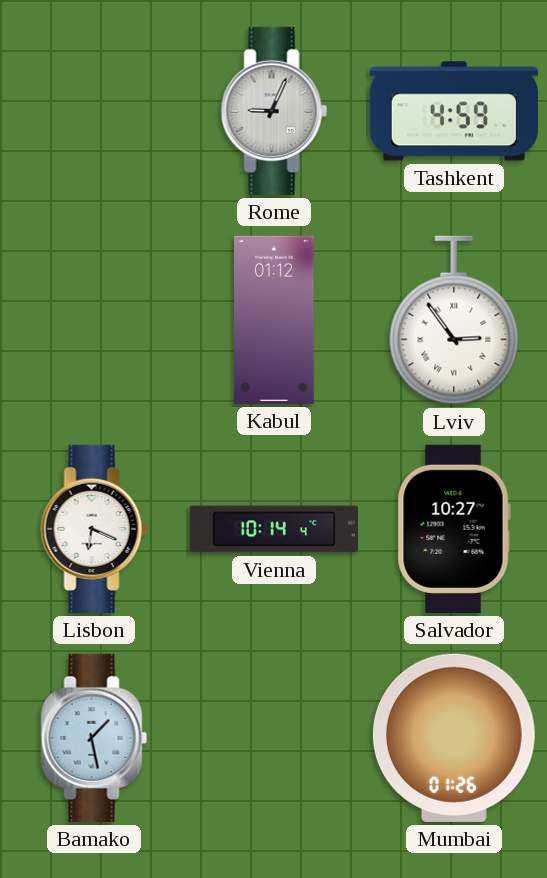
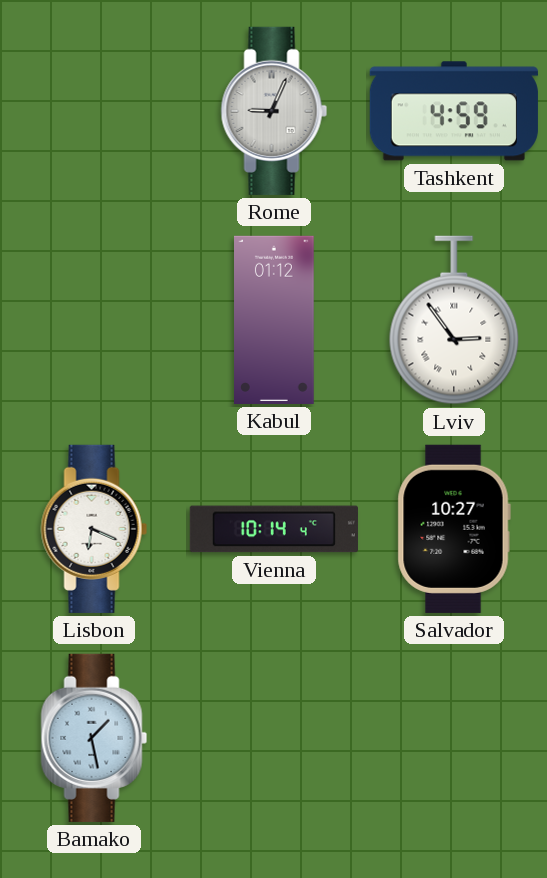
Mumbai: 01:26 -> none
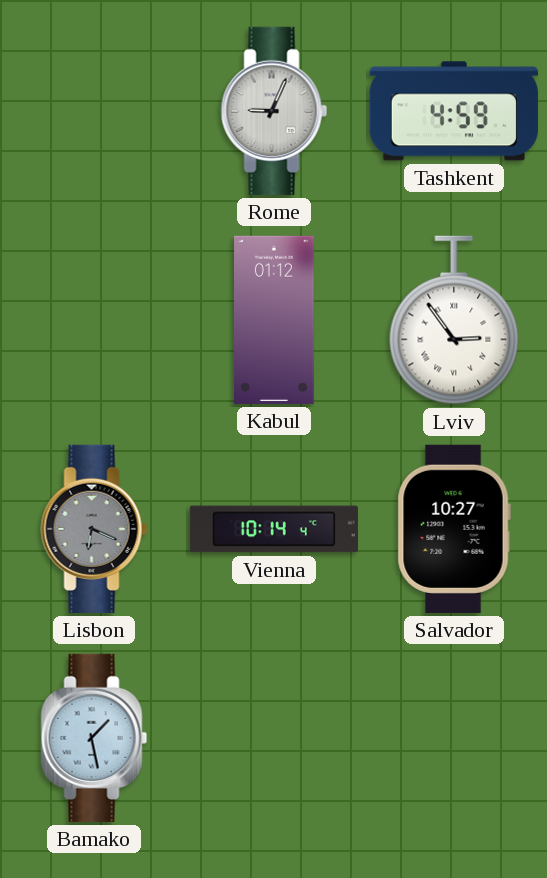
Lisbon dial: white -> grey
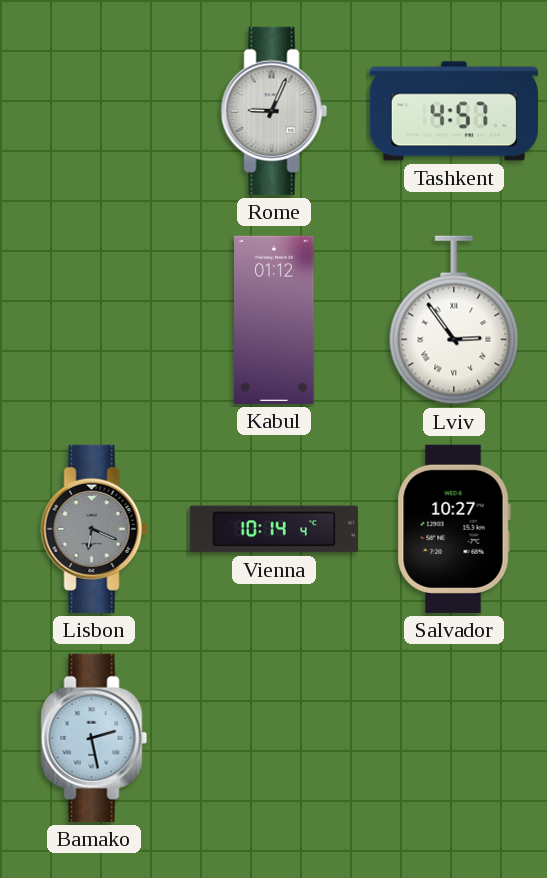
Tashkent: 4:59 -> 4:57
Bamako: 1:28 -> 2:28
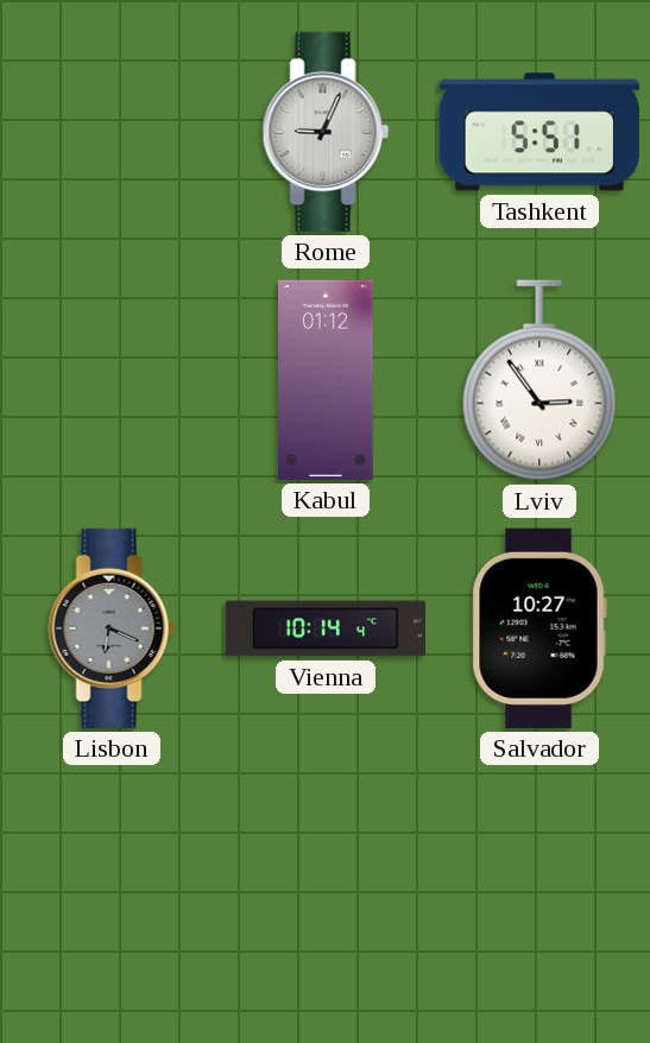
Tashkent: 4:57 -> 5:51
Bamako: 2:28 -> none
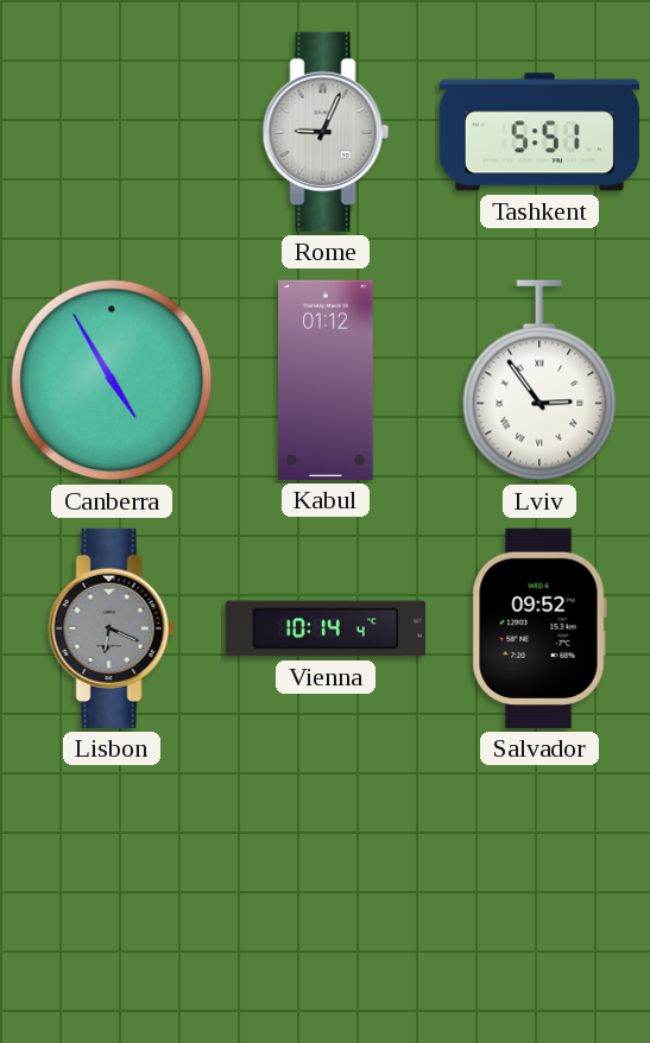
Canberra: none -> 4:55
Salvador: 10:27 -> 09:52
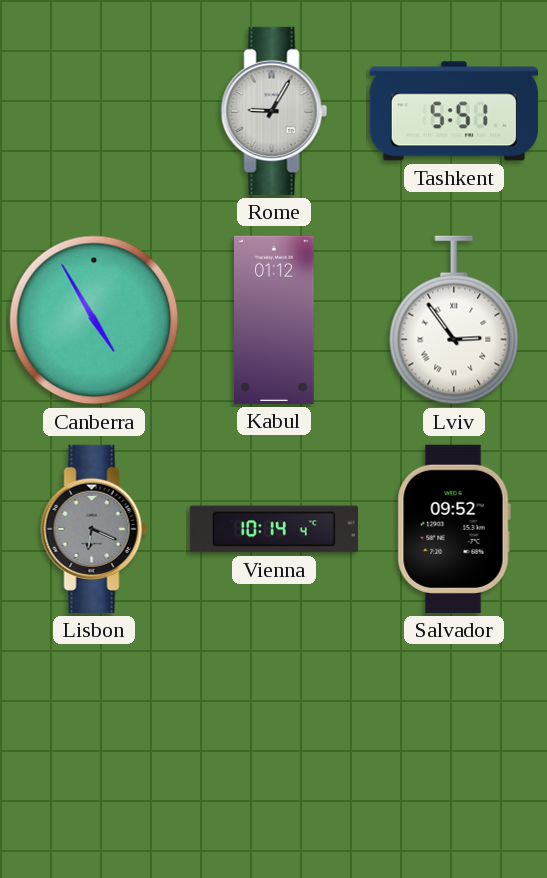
Rome: 9:04 -> 9:05
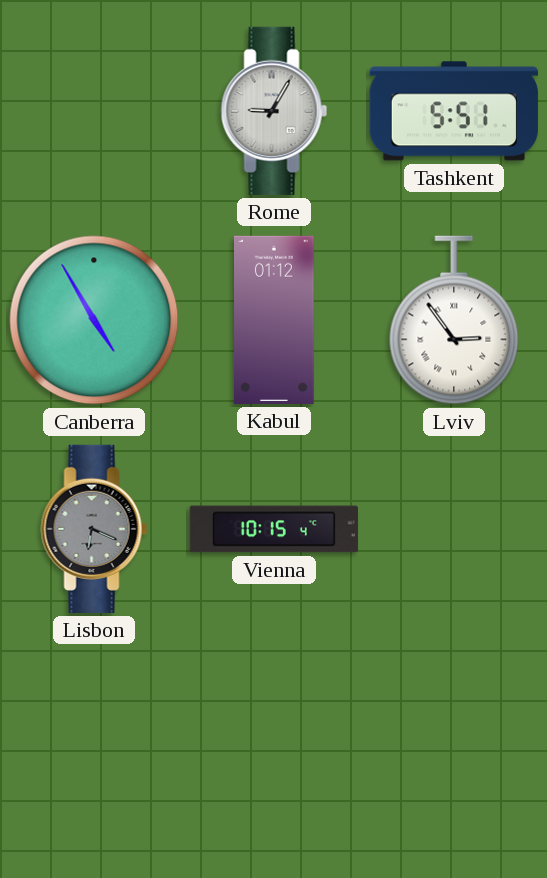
Vienna: 10:14 -> 10:15
Salvador: 09:52 -> none
